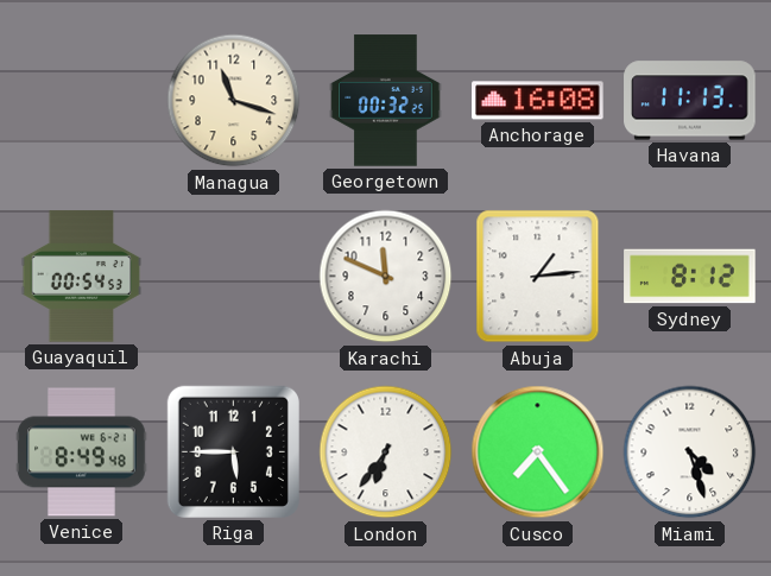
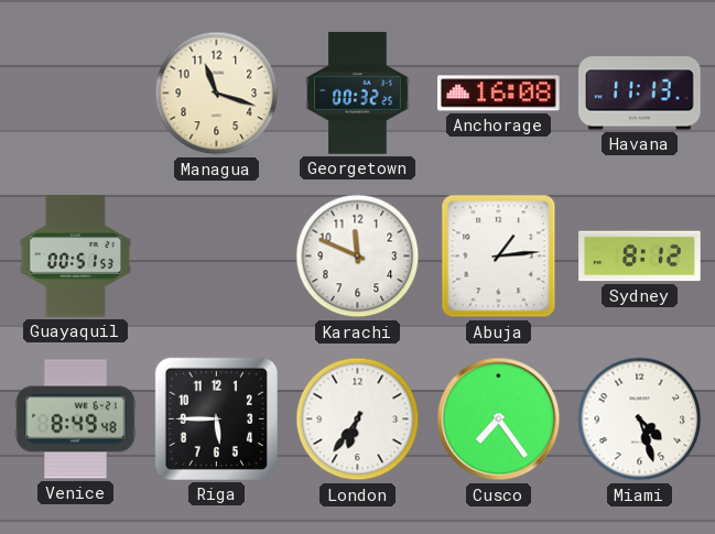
Guayaquil: 00:54 -> 00:51
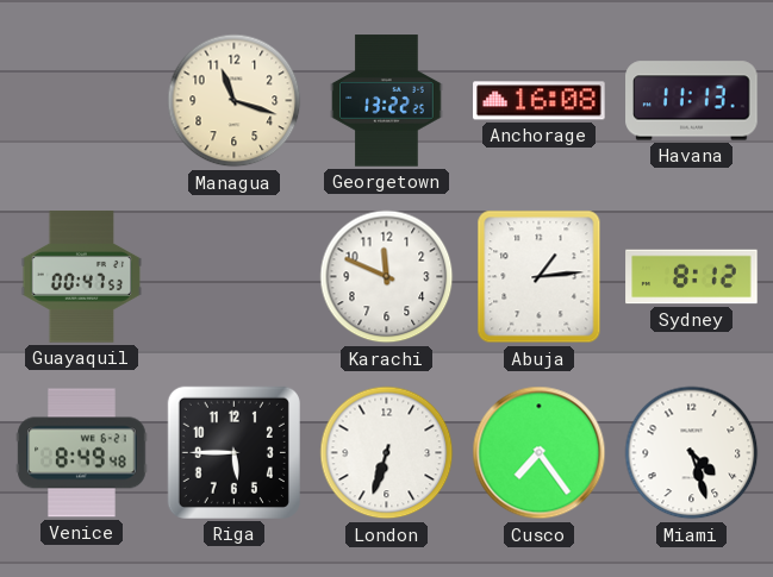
Georgetown: 00:32 -> 13:22
Guayaquil: 00:51 -> 00:47
London: 6:36 -> 6:33
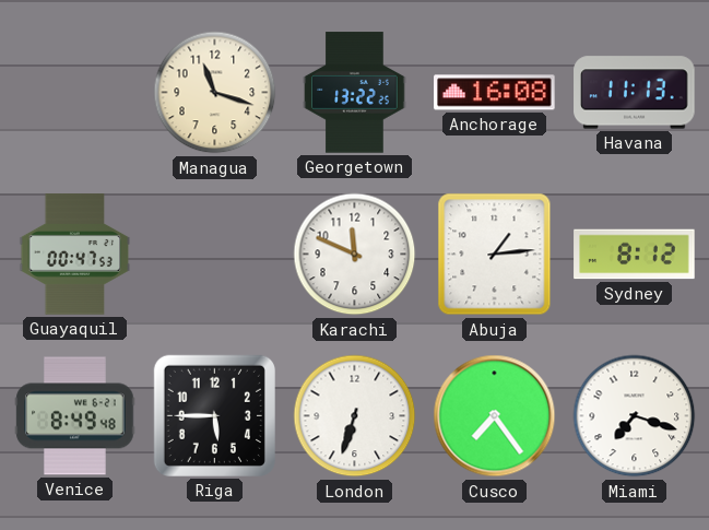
Miami: 4:27 -> 7:18
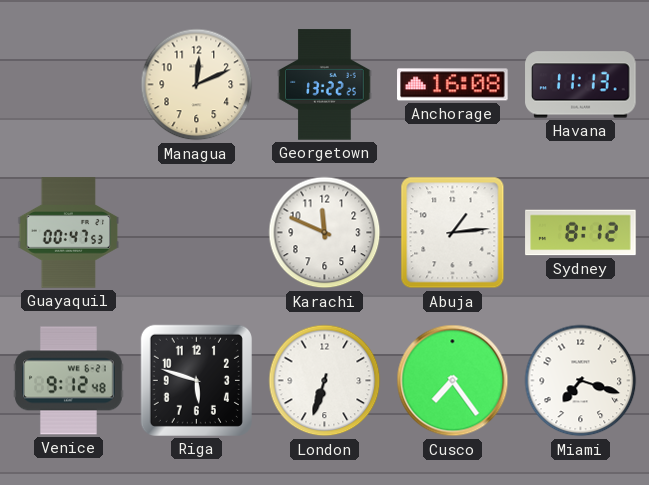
Managua: 11:18 -> 12:11
Venice: 8:49 -> 9:12
Riga: 5:45 -> 5:48
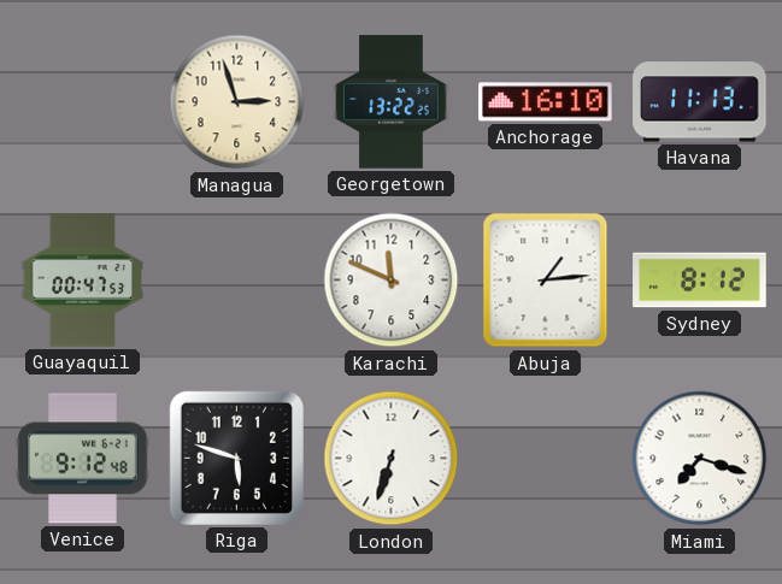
Managua: 12:11 -> 2:57
Anchorage: 16:08 -> 16:10
Cusco: 7:24 -> none
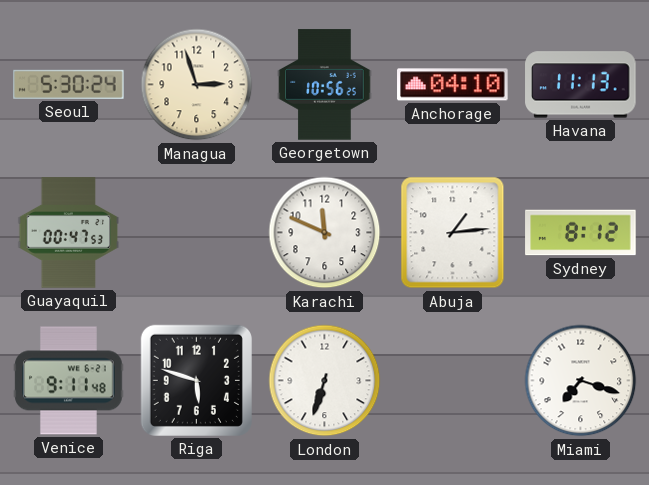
Seoul: none -> 5:30
Georgetown: 13:22 -> 10:56
Anchorage: 16:10 -> 04:10
Venice: 9:12 -> 9:11
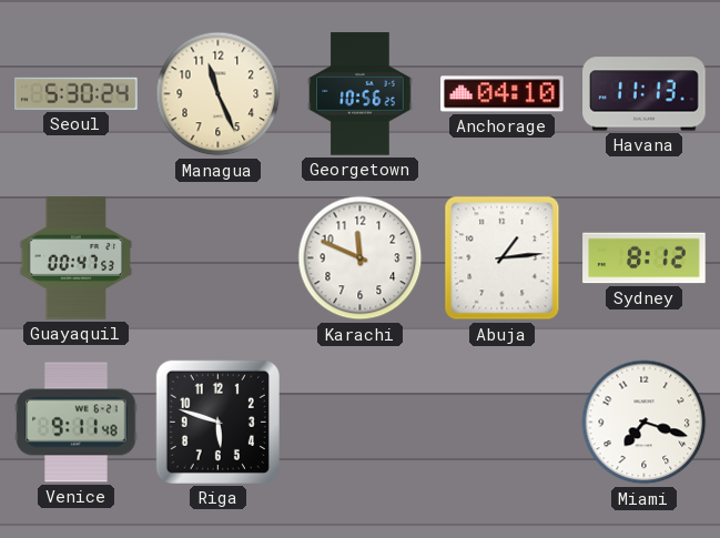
Managua: 2:57 -> 11:26
London: 6:33 -> none
